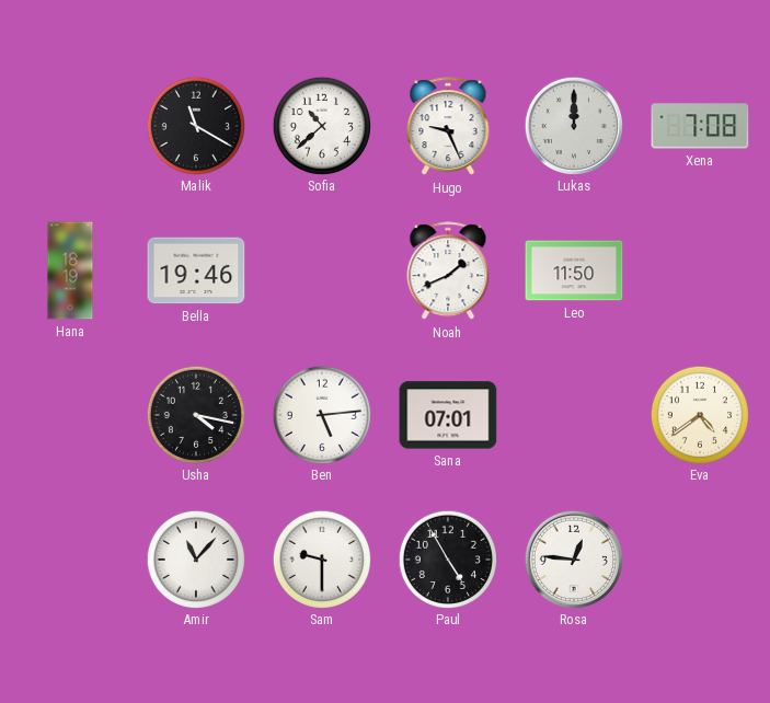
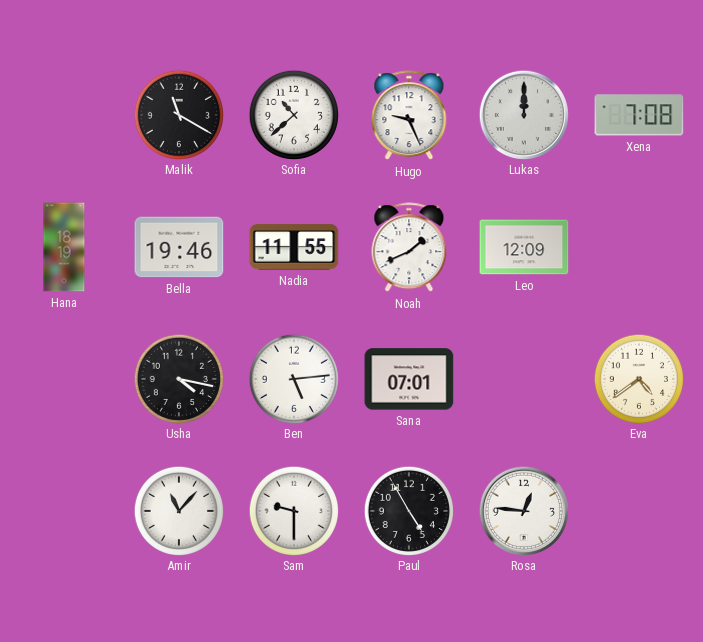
Nadia: none -> 11:55
Leo: 11:50 -> 12:09
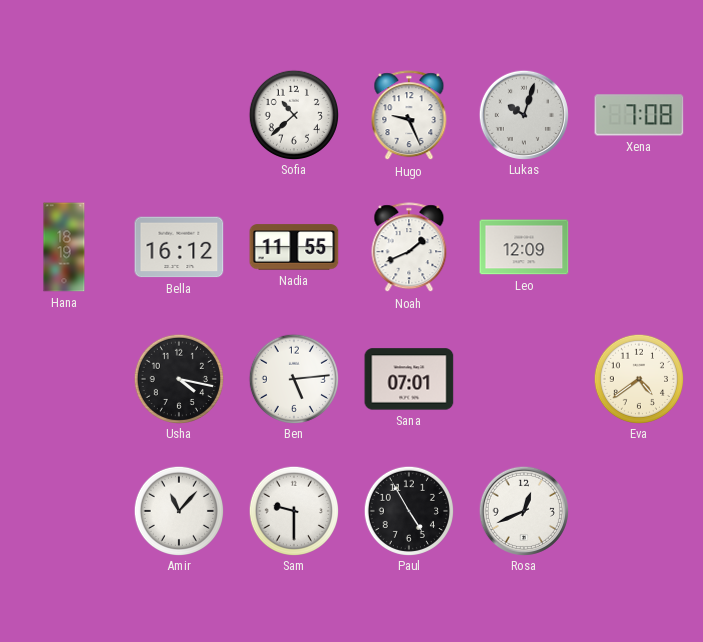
Malik: 11:20 -> none
Lukas: 12:00 -> 10:03
Bella: 19:46 -> 16:12
Rosa: 12:46 -> 12:41
